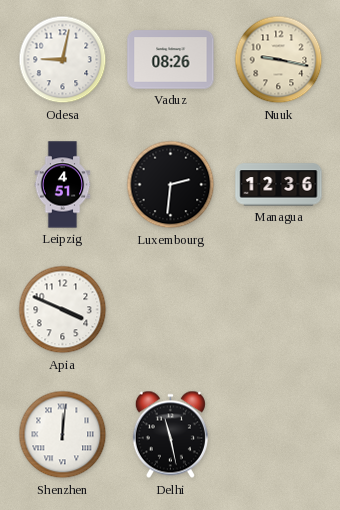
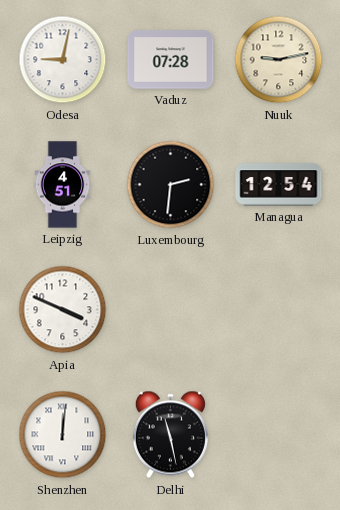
Vaduz: 08:26 -> 07:28
Nuuk: 9:17 -> 9:13
Managua: 12:36 -> 12:54
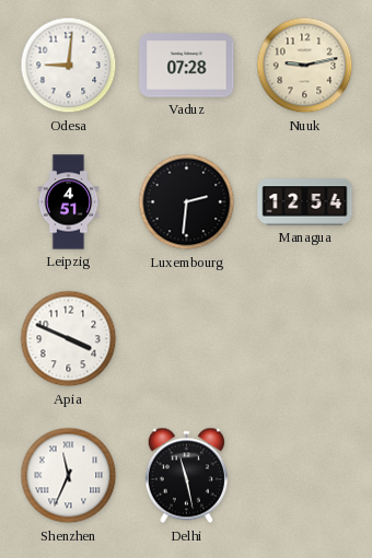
Odesa: 9:02 -> 9:01
Shenzhen: 12:01 -> 11:34
